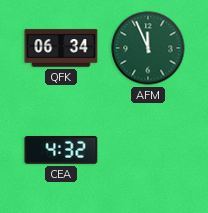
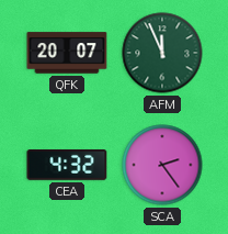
QFK: 06:34 -> 20:07
SCA: none -> 2:24
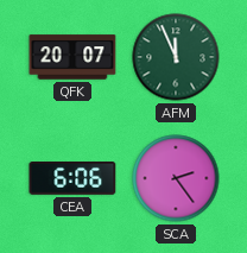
CEA: 4:32 -> 6:06
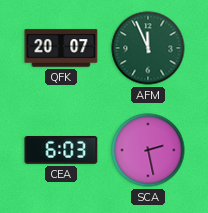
CEA: 6:06 -> 6:03
SCA: 2:24 -> 2:28
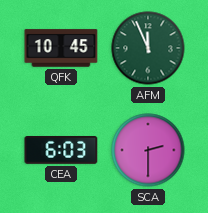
QFK: 20:07 -> 10:45
SCA: 2:28 -> 2:30
